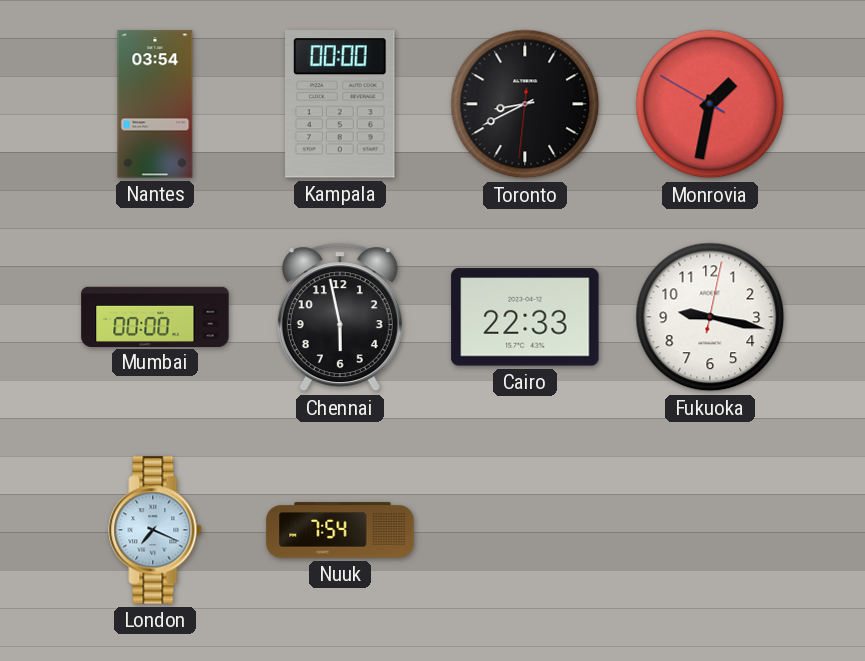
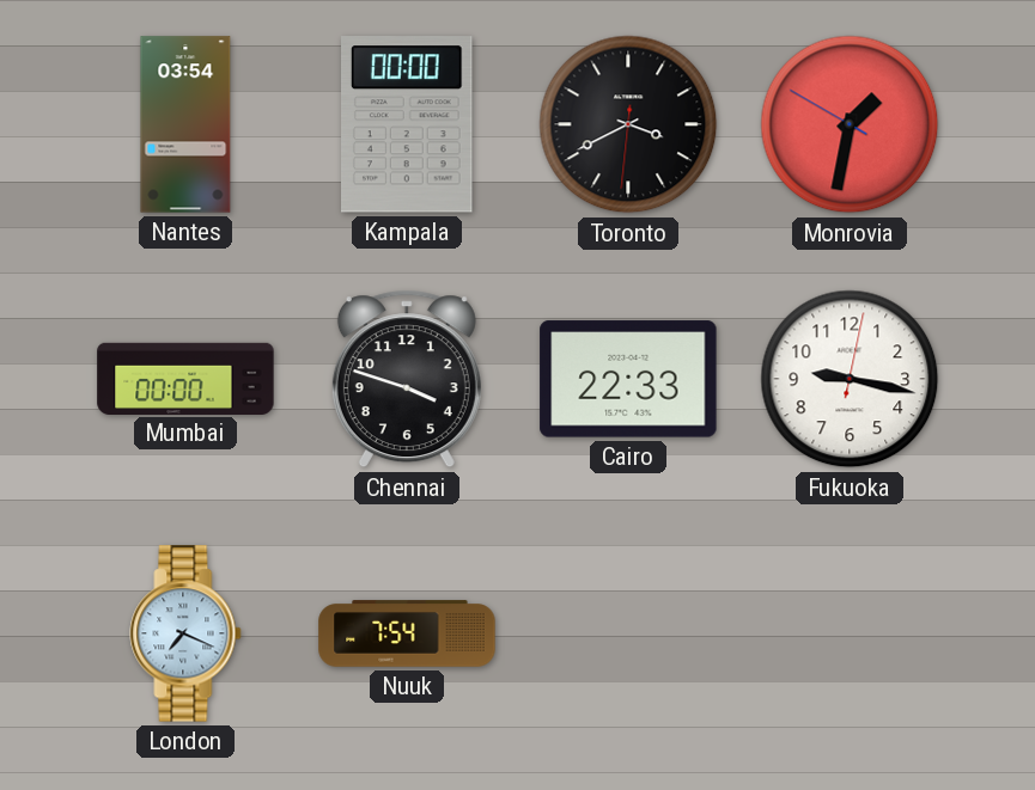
Toronto: 8:40 -> 3:40
Chennai: 5:58 -> 3:48
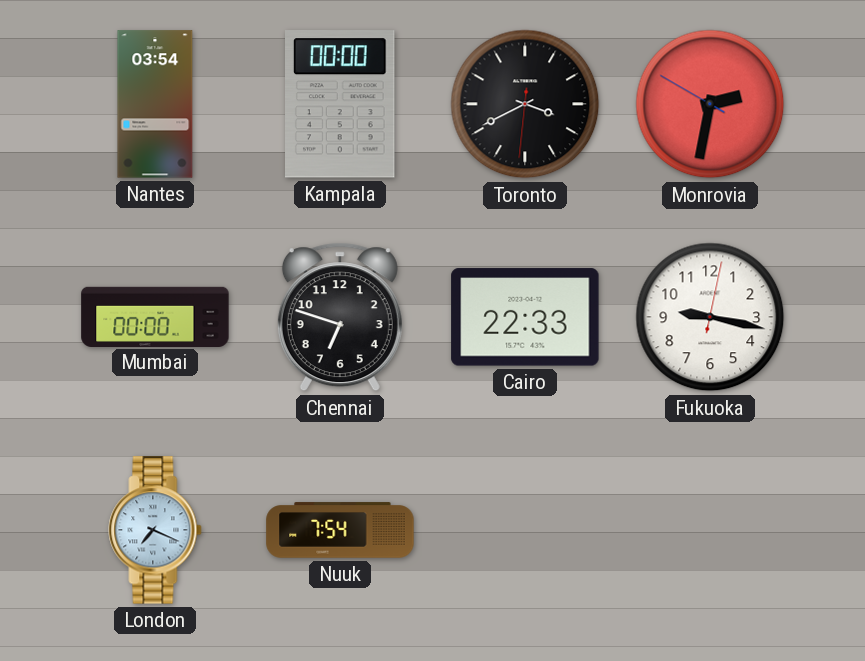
Monrovia: 1:31 -> 2:31
Chennai: 3:48 -> 6:48
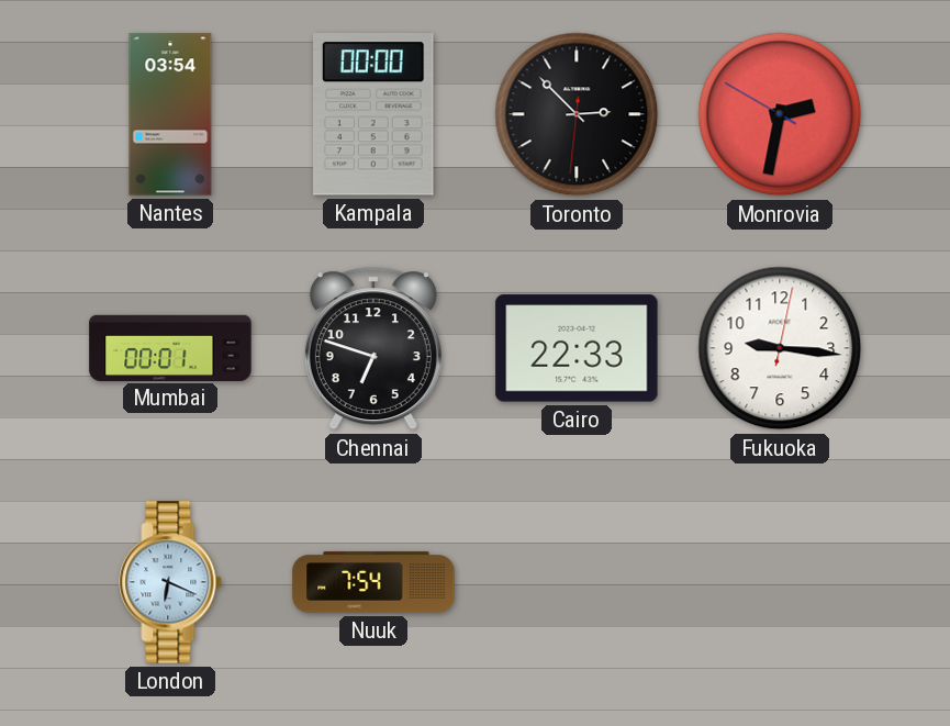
Toronto: 3:40 -> 2:52
Mumbai: 00:00 -> 00:01
Fukuoka: 9:17 -> 9:16
London: 7:19 -> 6:19
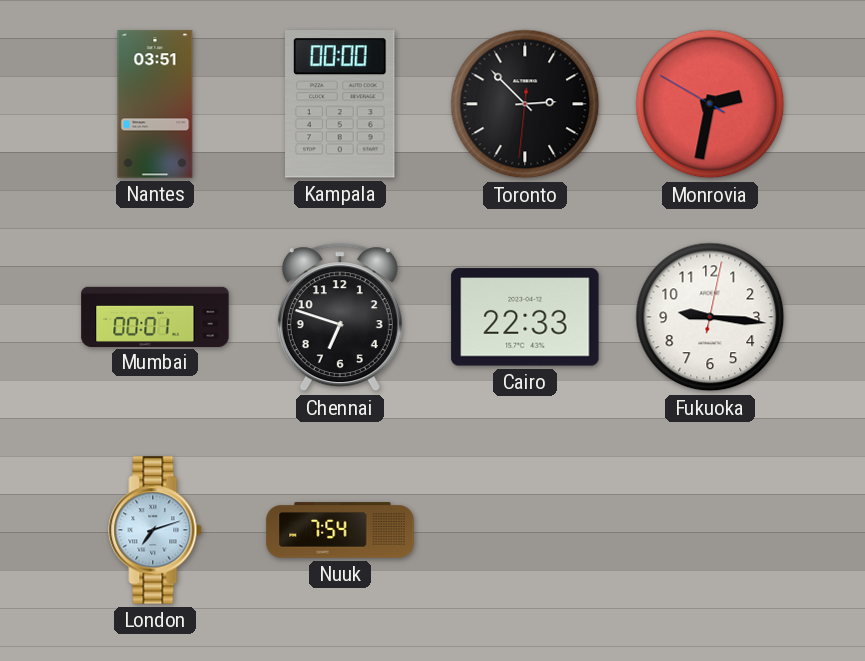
Nantes: 03:54 -> 03:51
London: 6:19 -> 7:12
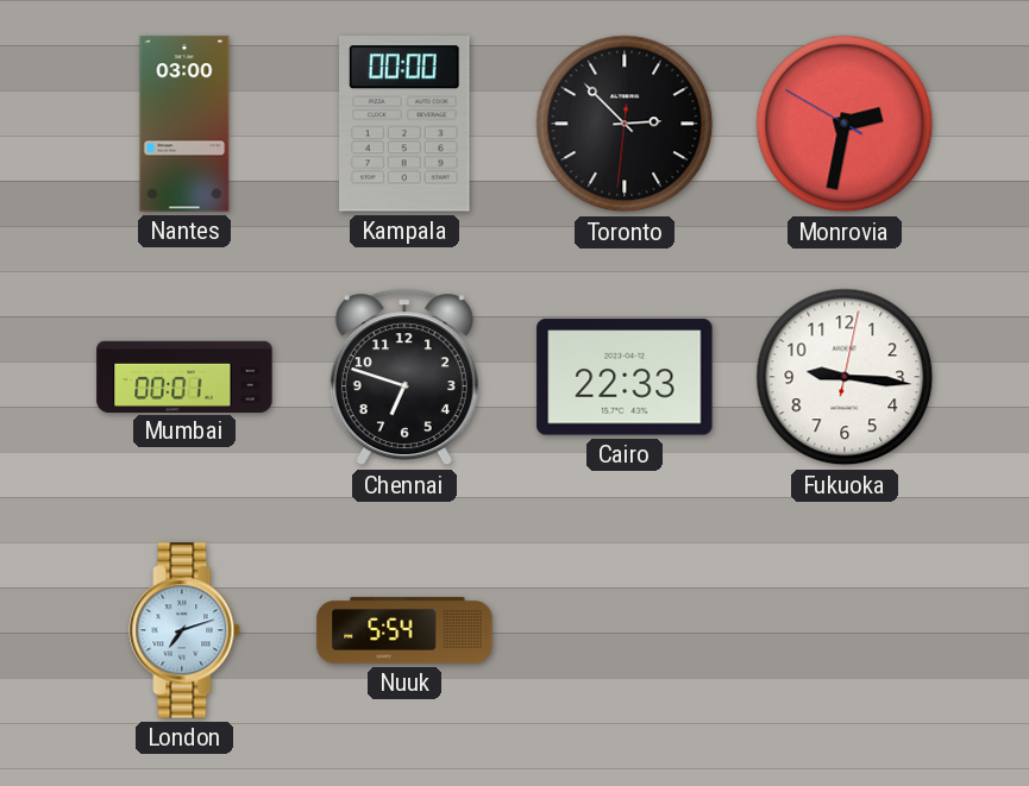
Nantes: 03:51 -> 03:00
Nuuk: 7:54 -> 5:54
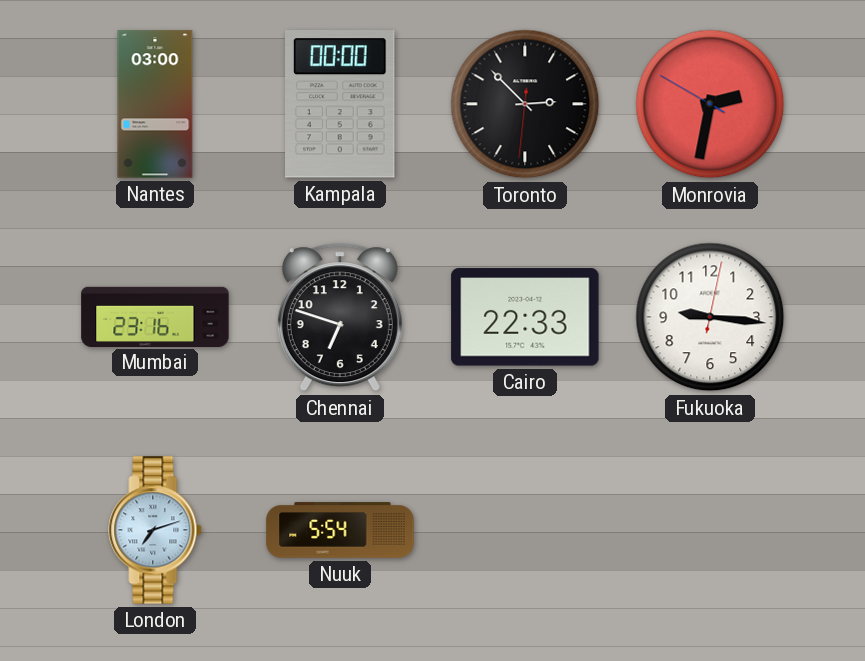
Mumbai: 00:01 -> 23:16
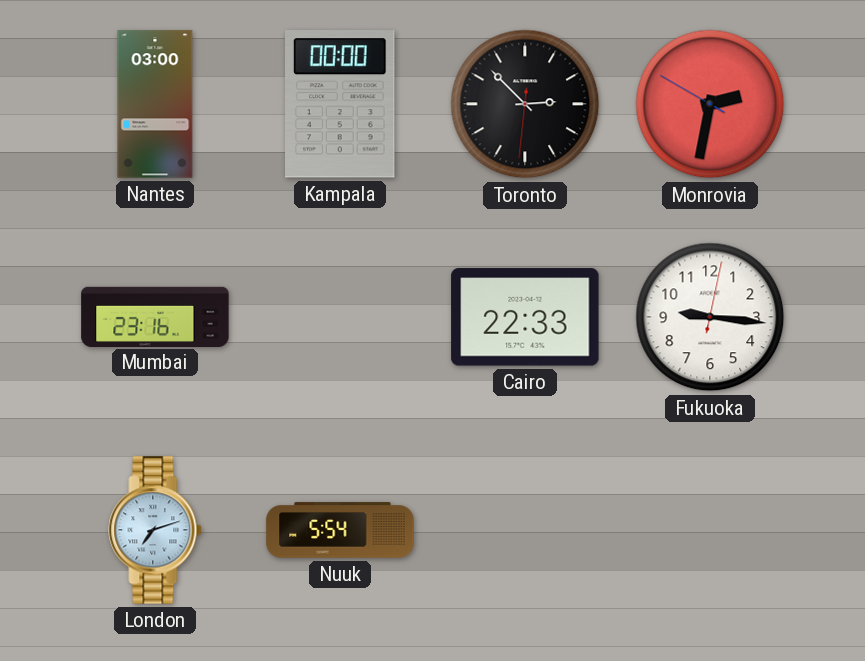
Chennai: 6:48 -> none
